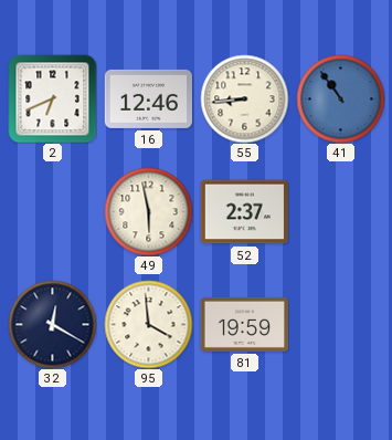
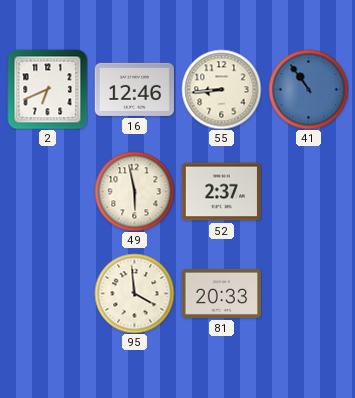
32: 12:20 -> none
81: 19:59 -> 20:33
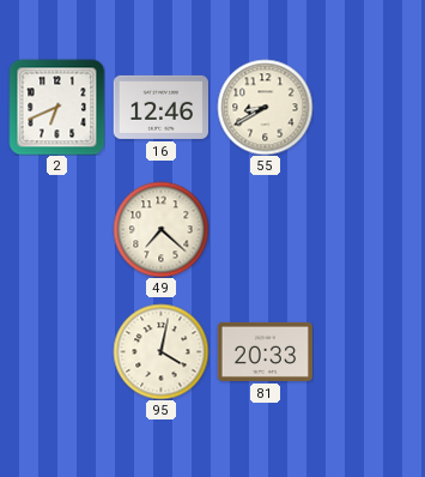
55: 8:44 -> 8:40
41: 10:54 -> none
49: 5:58 -> 7:22
52: 2:37 -> none
95: 3:59 -> 4:02
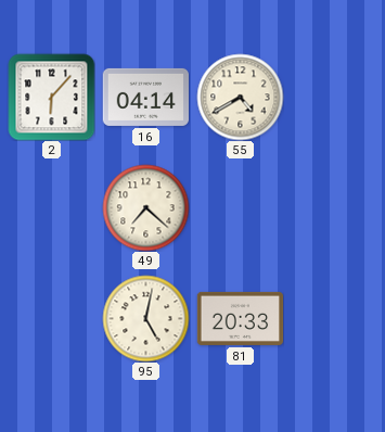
2: 6:41 -> 6:07
16: 12:46 -> 04:14
55: 8:40 -> 4:40
95: 4:02 -> 5:02
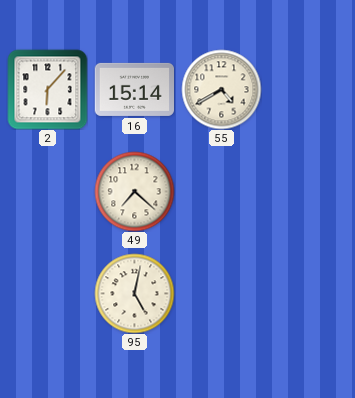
16: 04:14 -> 15:14
81: 20:33 -> none
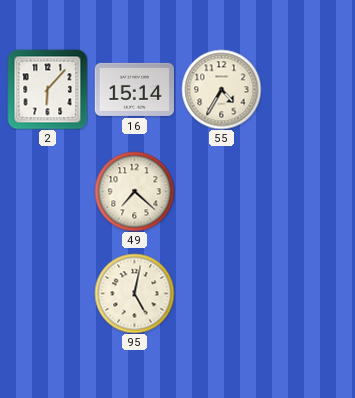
55: 4:40 -> 4:35
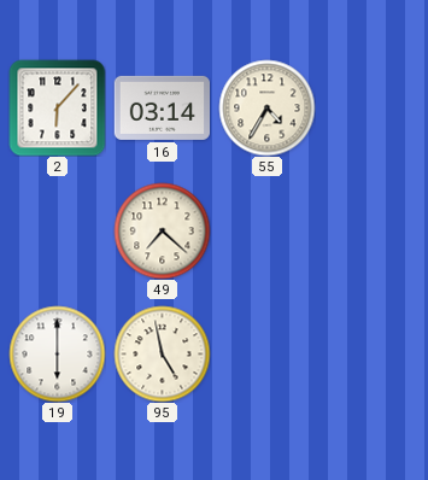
16: 15:14 -> 03:14
19: none -> 6:00
95: 5:02 -> 4:58
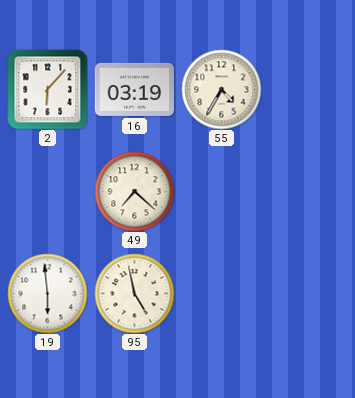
16: 03:14 -> 03:19
19: 6:00 -> 5:59
